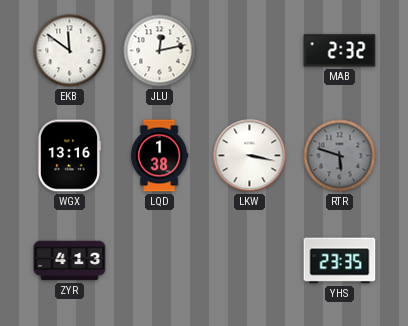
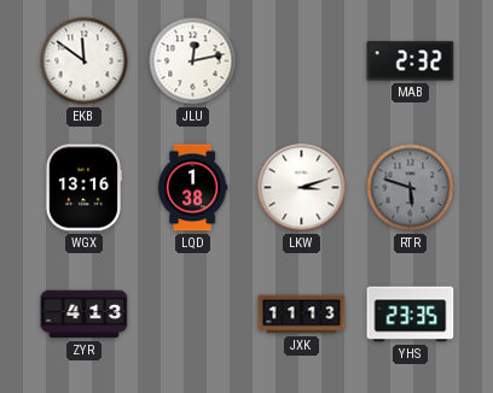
LKW: 3:17 -> 3:12
JXK: none -> 11:13
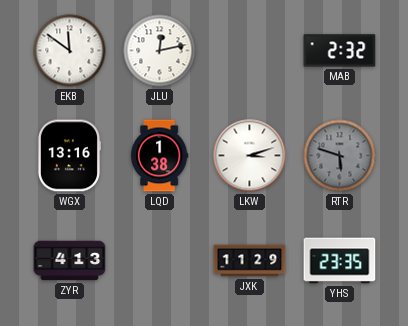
JXK: 11:13 -> 11:29
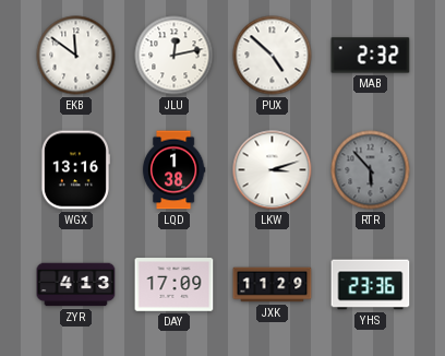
PUX: none -> 4:52
RTR: 5:48 -> 5:53
DAY: none -> 17:09
YHS: 23:35 -> 23:36
